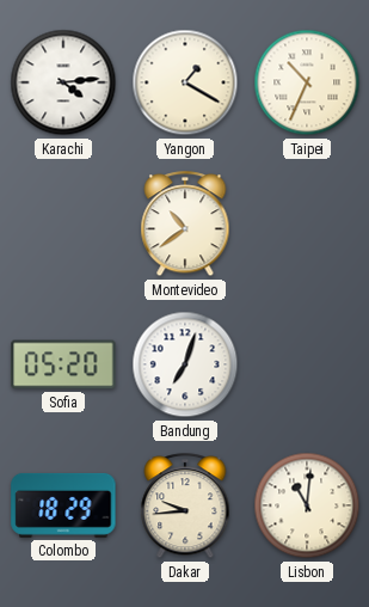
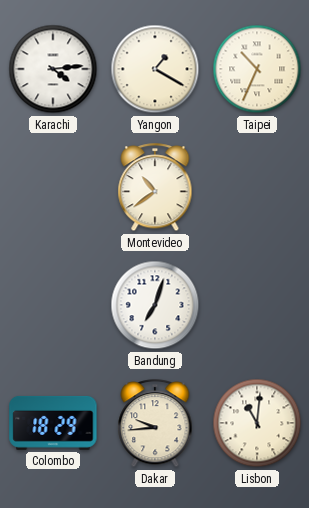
Sofia: 05:20 -> none
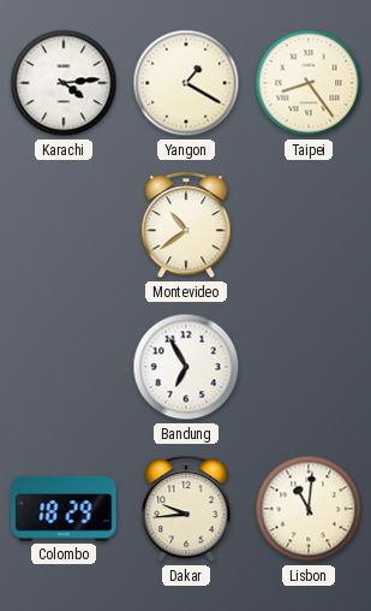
Taipei: 10:34 -> 8:24
Bandung: 7:03 -> 6:55
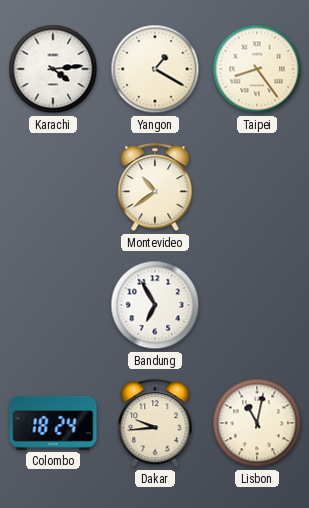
Colombo: 18:29 -> 18:24
Lisbon: 11:01 -> 11:02
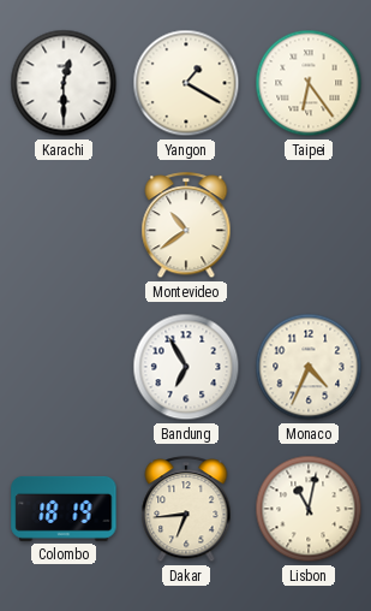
Karachi: 4:14 -> 12:30
Taipei: 8:24 -> 6:24
Monaco: none -> 4:34
Colombo: 18:24 -> 18:19
Dakar: 9:44 -> 6:44
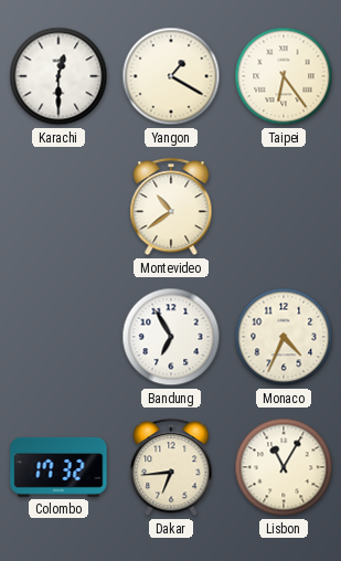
Colombo: 18:19 -> 17:32
Lisbon: 11:02 -> 11:05
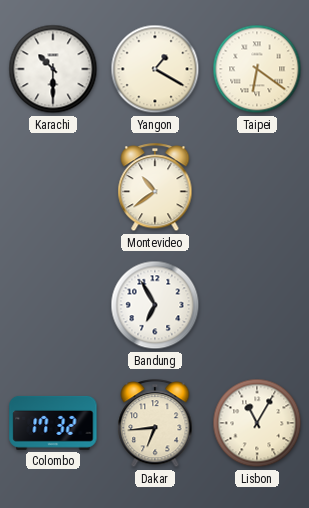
Karachi: 12:30 -> 10:30
Taipei: 6:24 -> 6:21
Monaco: 4:34 -> none
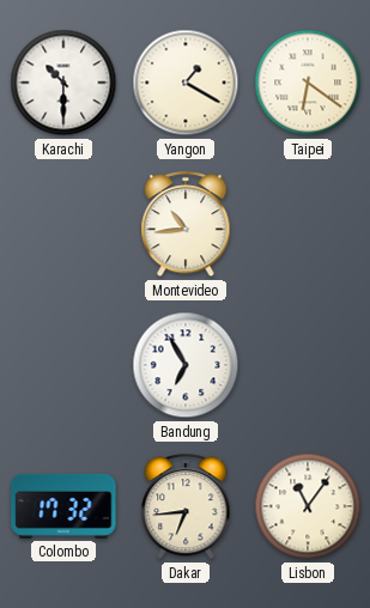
Montevideo: 10:39 -> 10:44
Lisbon: 11:05 -> 11:06
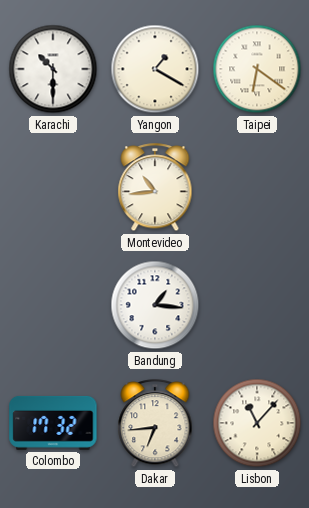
Bandung: 6:55 -> 1:16
Lisbon: 11:06 -> 11:07
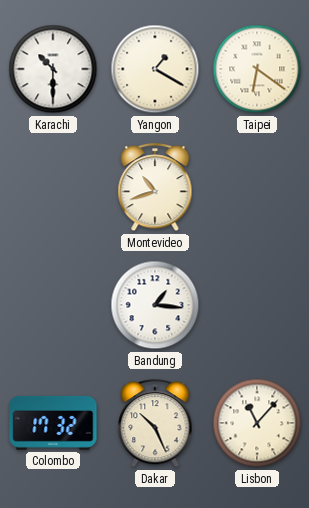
Montevideo: 10:44 -> 10:42
Dakar: 6:44 -> 10:26
